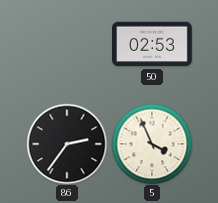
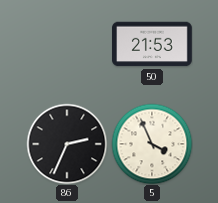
50: 02:53 -> 21:53
86: 2:36 -> 2:34
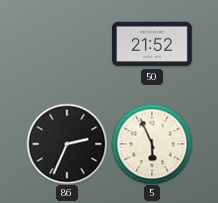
50: 21:53 -> 21:52
5: 3:56 -> 5:56
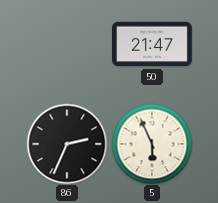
50: 21:52 -> 21:47
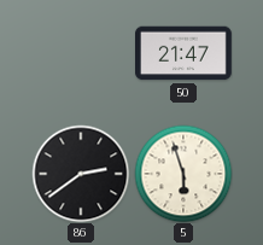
86: 2:34 -> 2:39
5: 5:56 -> 5:57
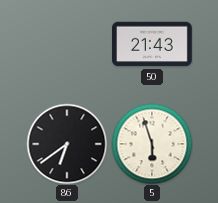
50: 21:47 -> 21:43
86: 2:39 -> 6:39
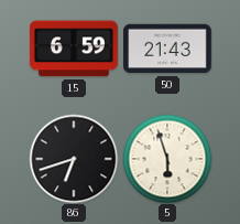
15: none -> 6:59
86: 6:39 -> 6:42
